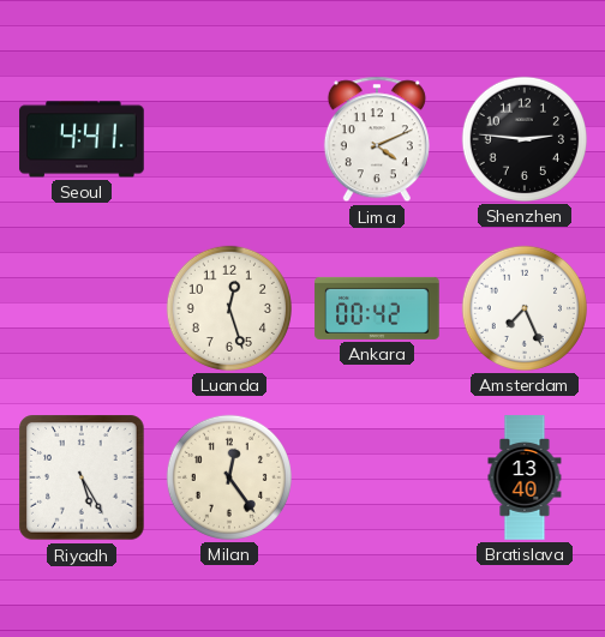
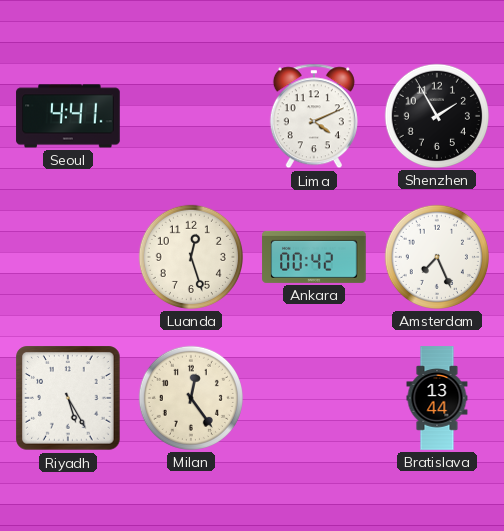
Shenzhen: 2:46 -> 1:55
Bratislava: 13:40 -> 13:44
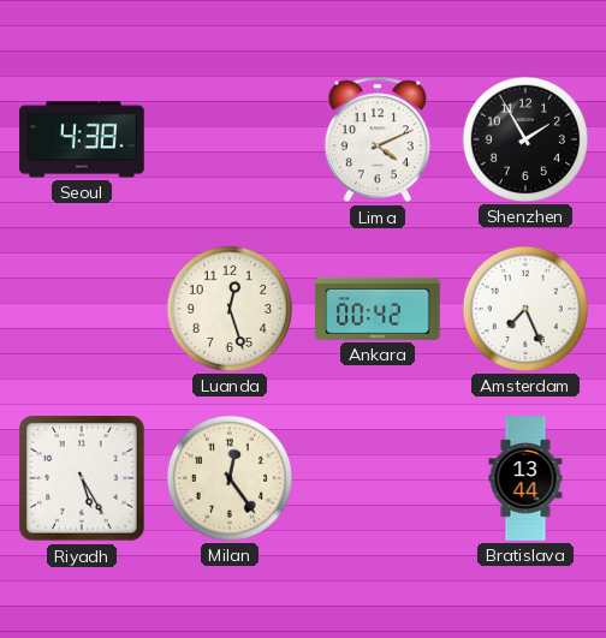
Seoul: 4:41 -> 4:38
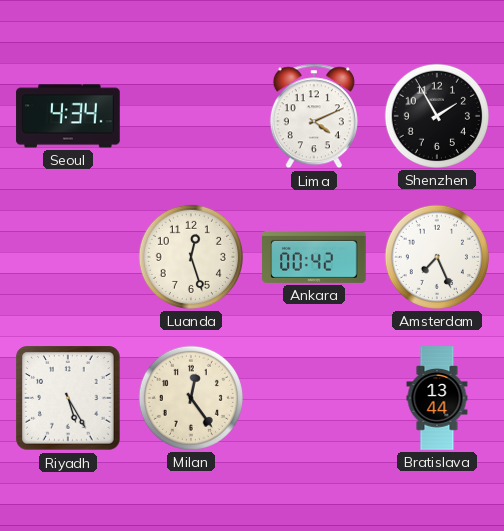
Seoul: 4:38 -> 4:34
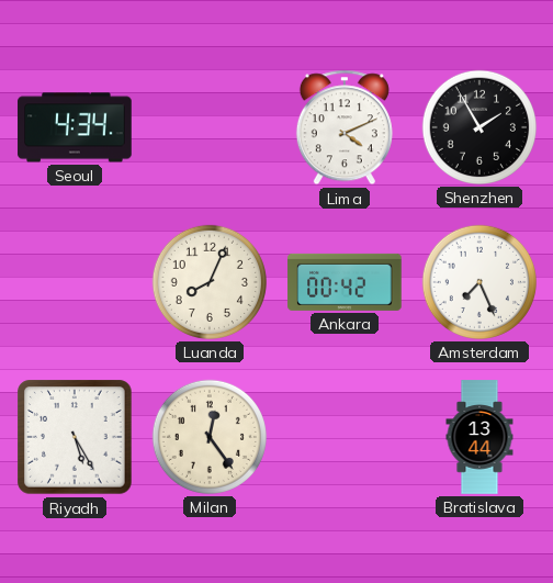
Luanda: 12:27 -> 8:04
